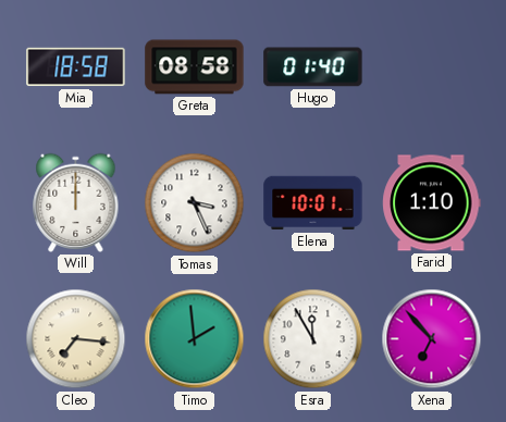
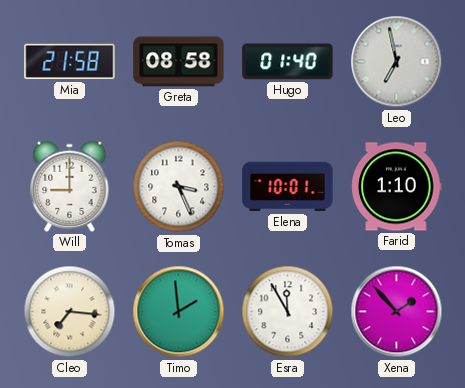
Mia: 18:58 -> 21:58
Leo: none -> 6:58
Will: 12:00 -> 9:00
Xena: 6:53 -> 1:53
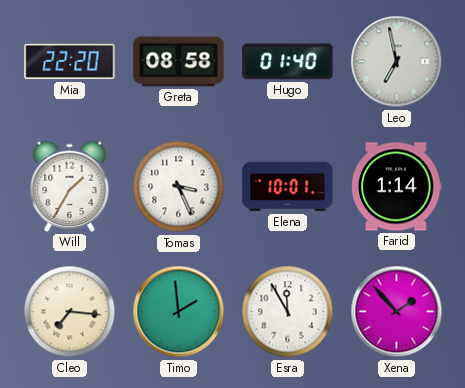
Mia: 21:58 -> 22:20
Will: 9:00 -> 1:35
Farid: 1:10 -> 1:14
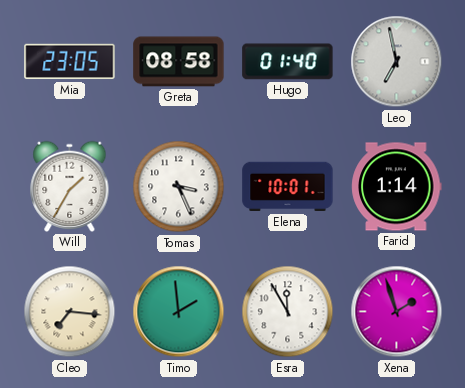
Mia: 22:20 -> 23:05
Xena: 1:53 -> 1:57
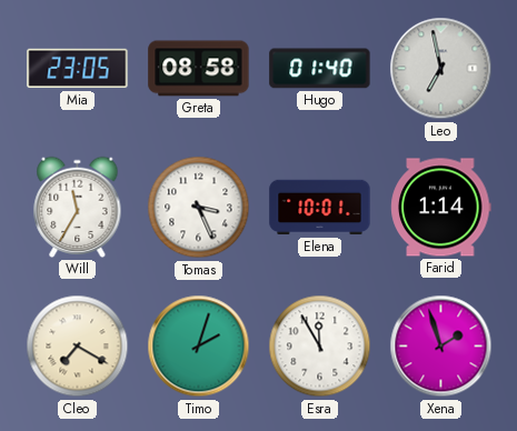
Will: 1:35 -> 11:35
Cleo: 7:16 -> 7:20
Timo: 1:59 -> 2:03
